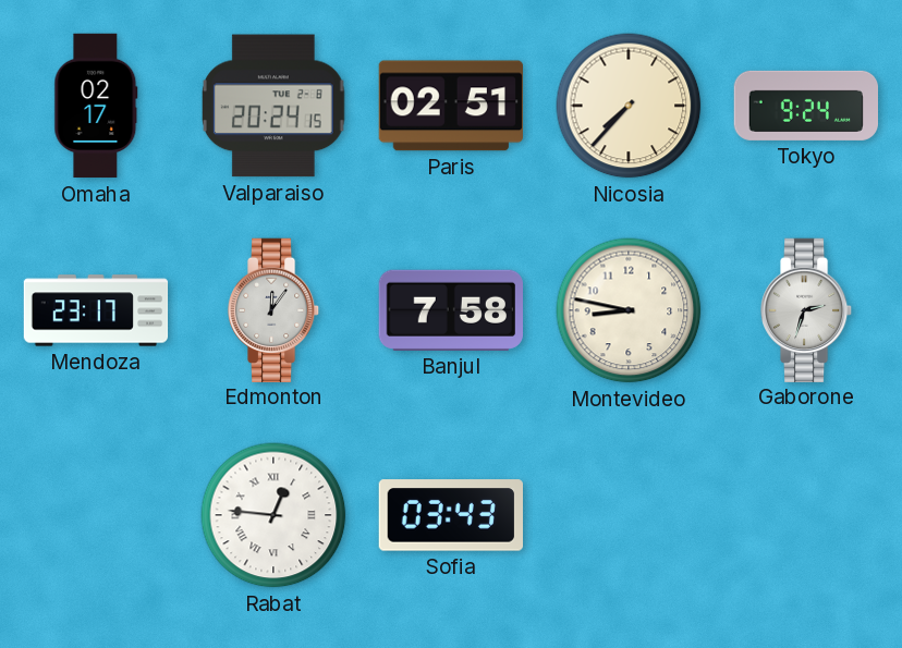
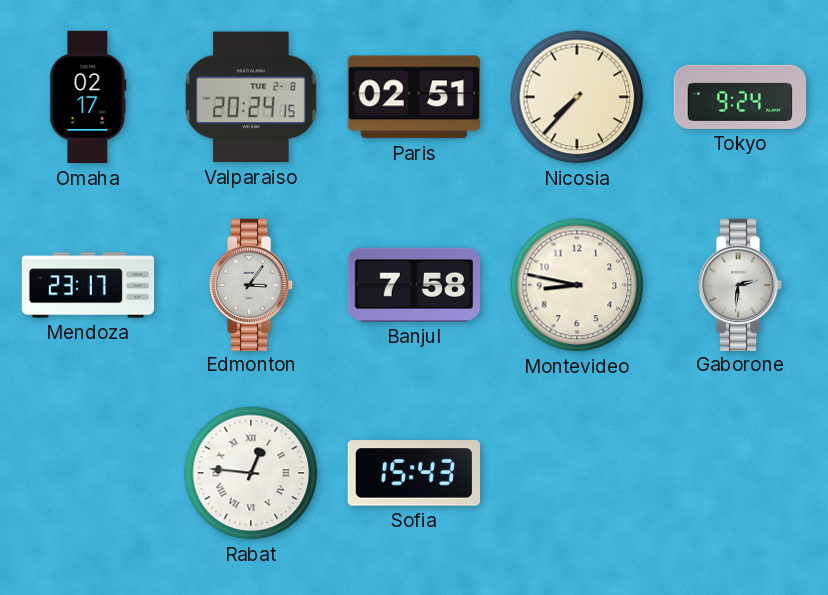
Edmonton: 12:06 -> 3:06
Gaborone: 2:33 -> 2:31
Sofia: 03:43 -> 15:43
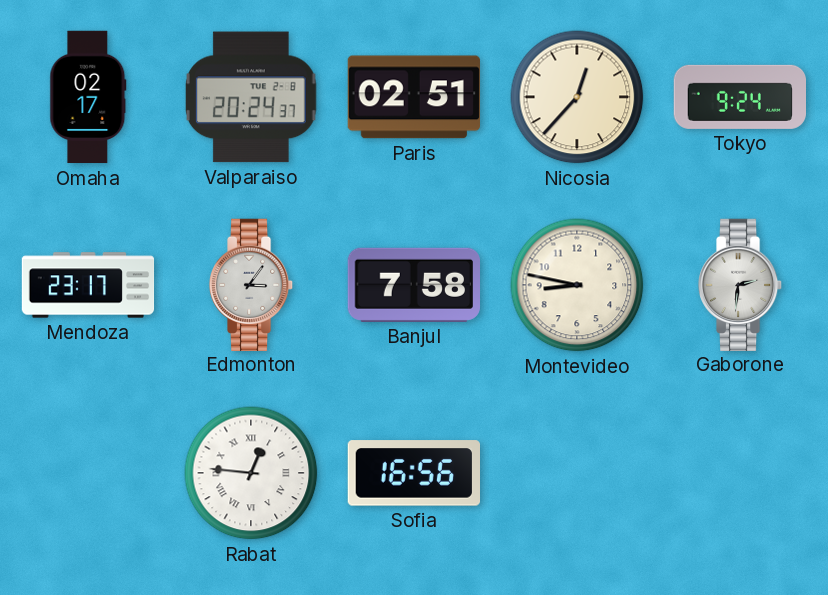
Valparaiso: 20:24:15 -> 20:24:37
Nicosia: 7:37 -> 12:37
Sofia: 15:43 -> 16:56
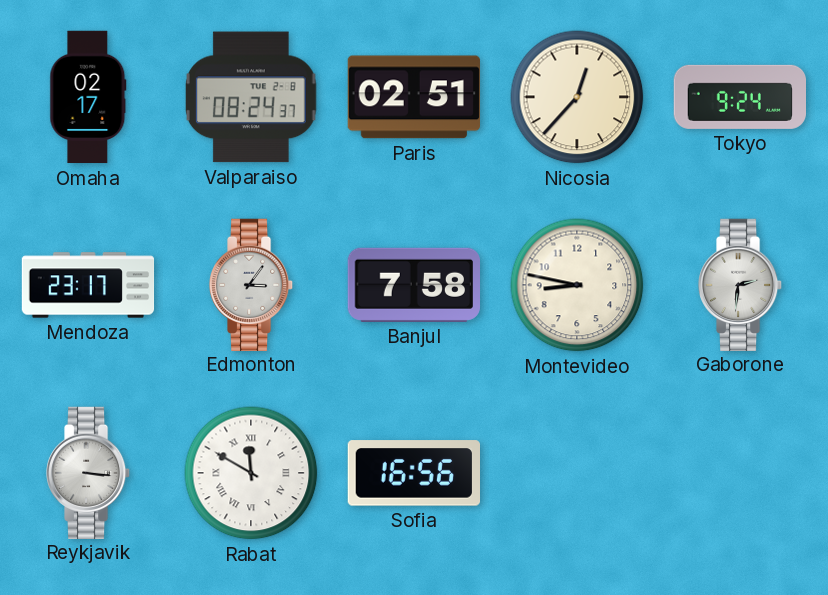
Valparaiso: 20:24 -> 08:24
Reykjavik: none -> 3:16
Rabat: 12:46 -> 11:50
